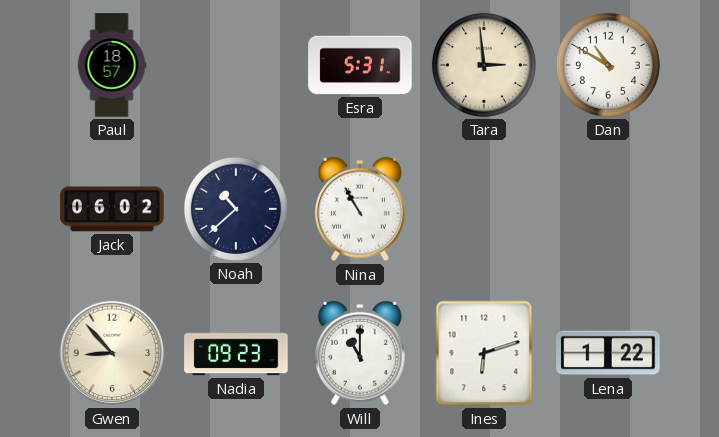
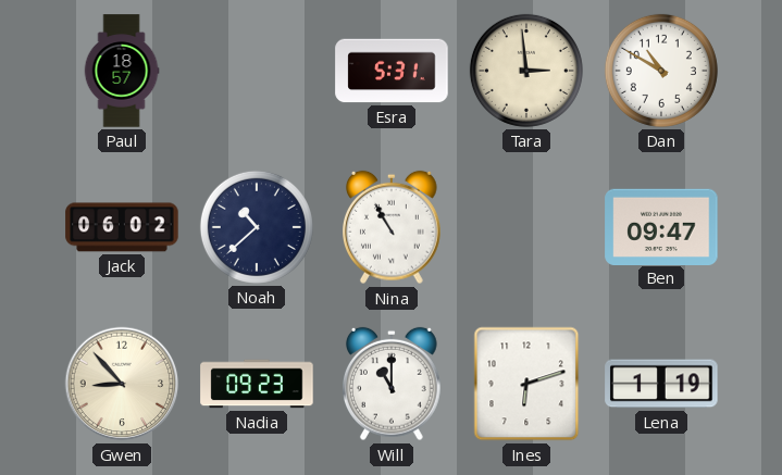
Ben: none -> 09:47
Lena: 1:22 -> 1:19
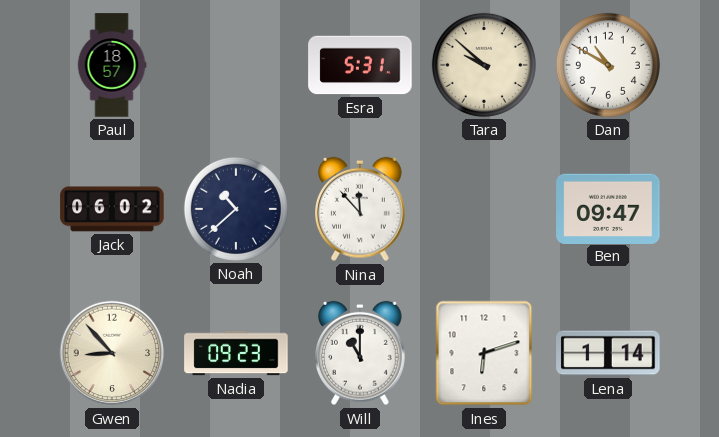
Tara: 2:59 -> 9:52
Nina: 10:55 -> 11:53
Lena: 1:19 -> 1:14
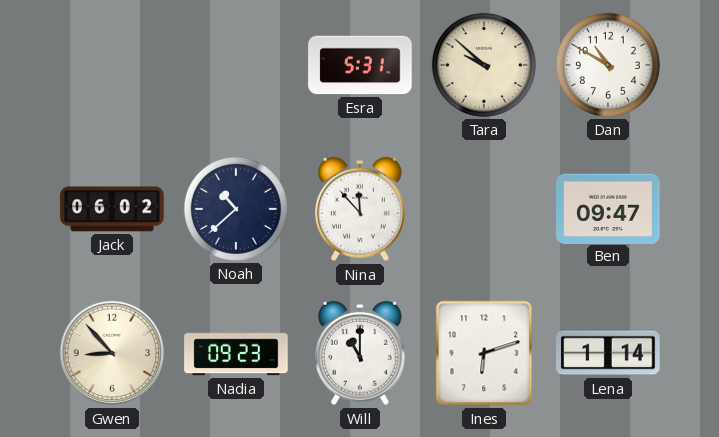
Paul: 18:57 -> none
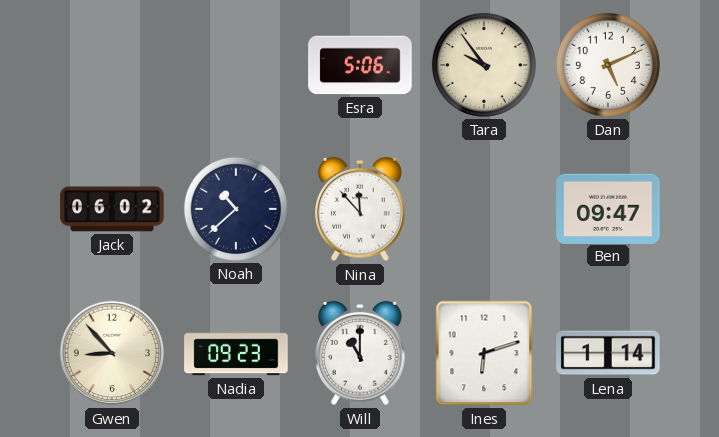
Esra: 5:31 -> 5:06
Tara: 9:52 -> 9:54
Dan: 10:50 -> 5:11
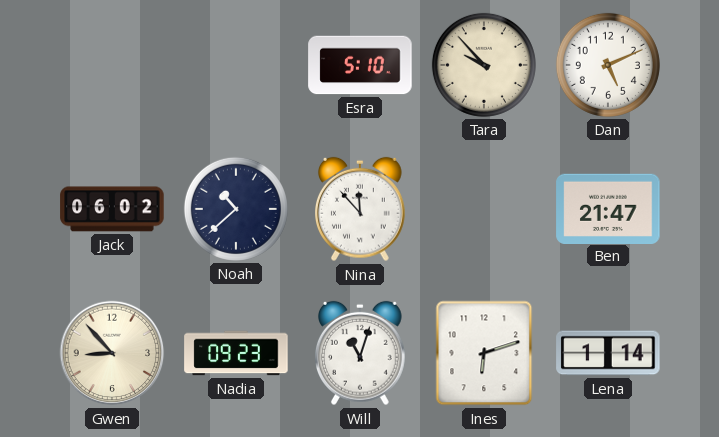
Esra: 5:06 -> 5:10
Tara: 9:54 -> 9:53
Ben: 09:47 -> 21:47
Will: 11:00 -> 11:03
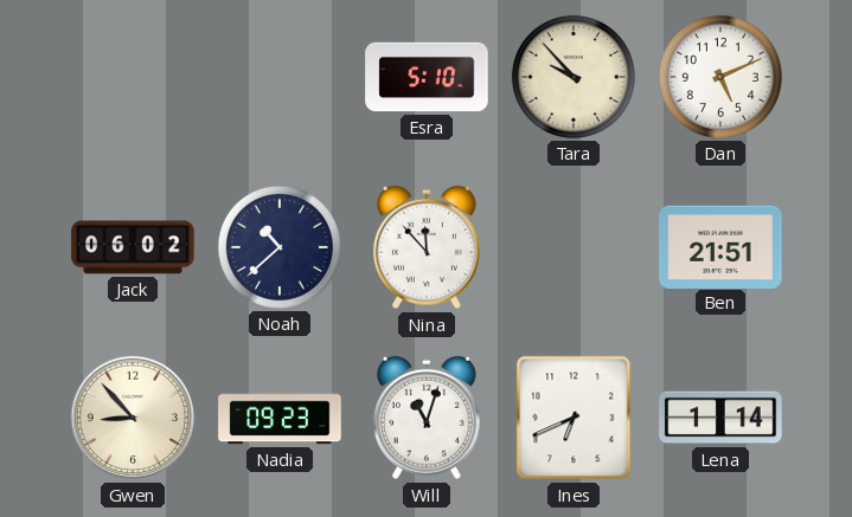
Ben: 21:47 -> 21:51
Ines: 6:12 -> 6:41
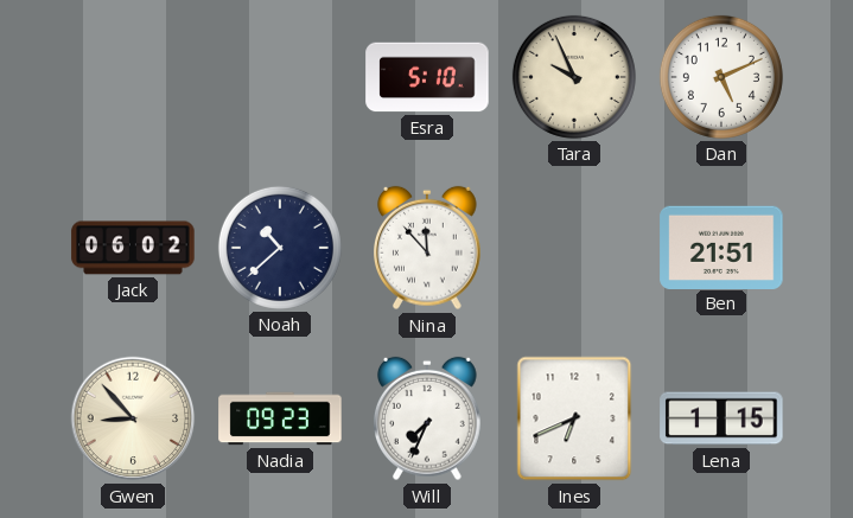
Tara: 9:53 -> 9:56
Will: 11:03 -> 7:34
Lena: 1:14 -> 1:15
